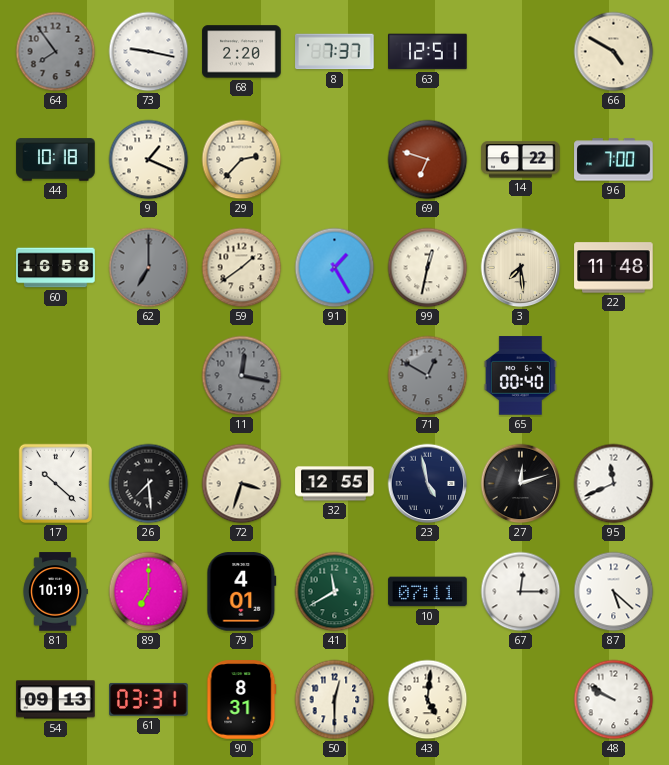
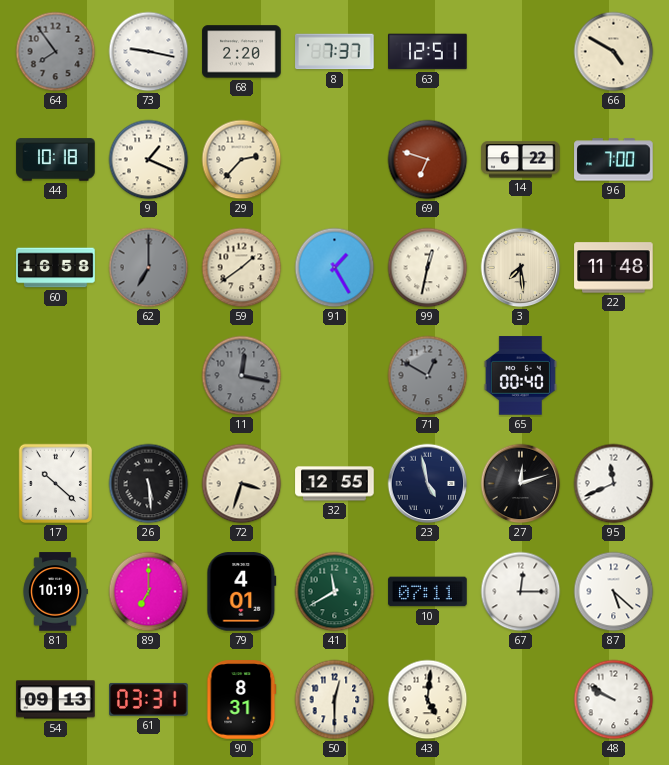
26: 7:29 -> 5:29
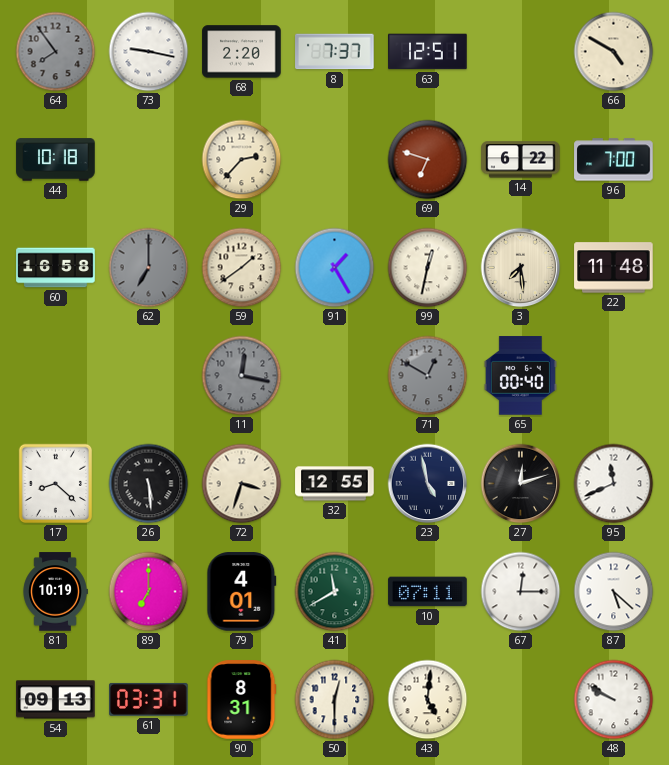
9: 1:19 -> none
17: 10:22 -> 8:22
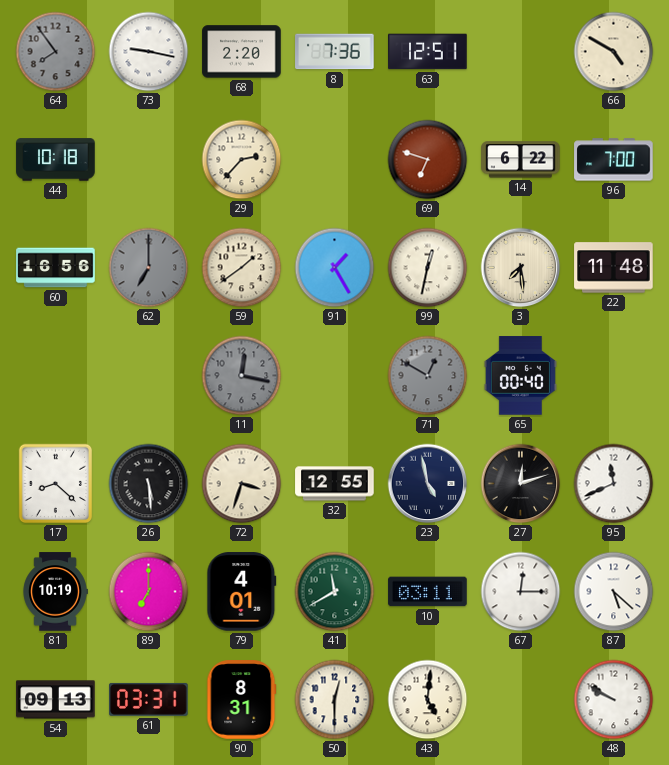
8: 7:37 -> 7:36
60: 16:58 -> 16:56
10: 07:11 -> 03:11
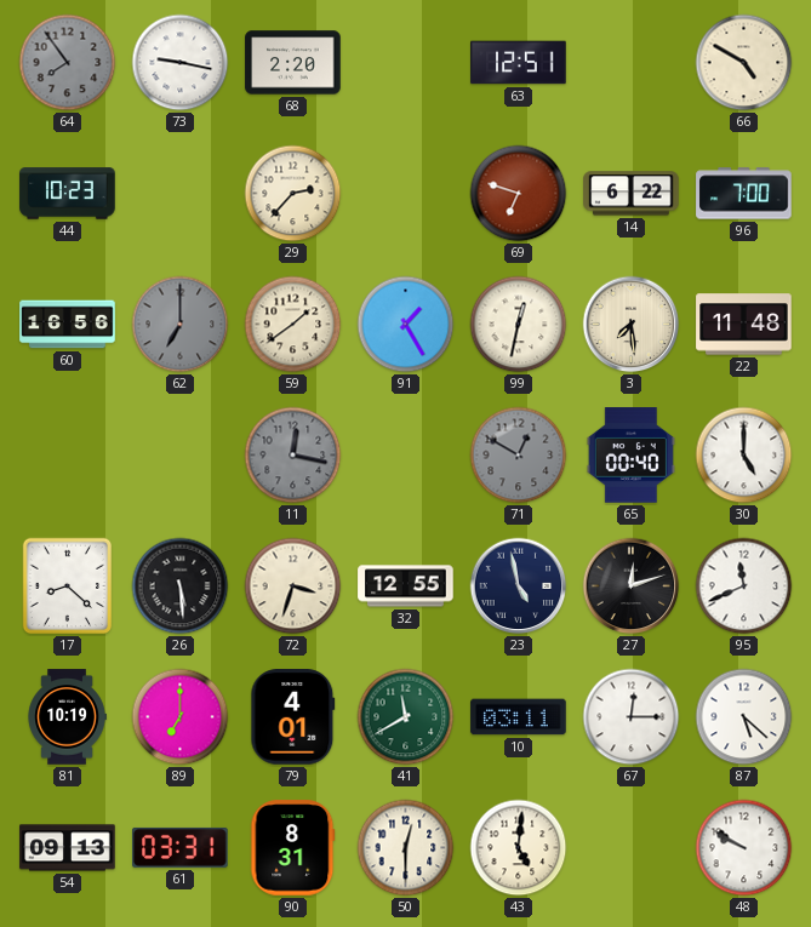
8: 7:36 -> none
44: 10:18 -> 10:23
30: none -> 5:00
